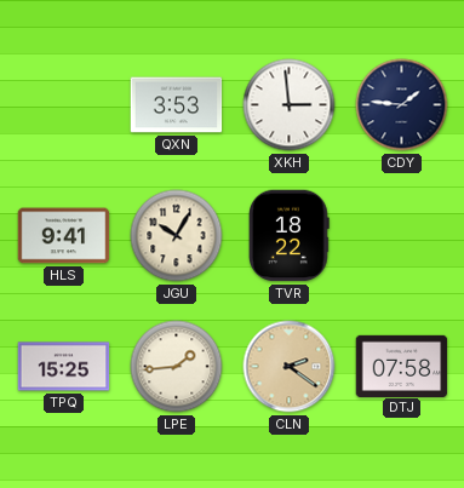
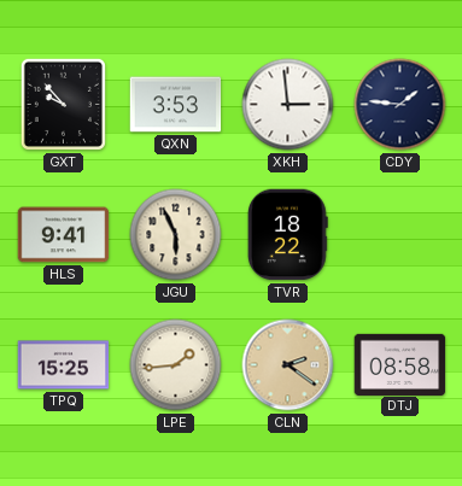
GXT: none -> 9:53
JGU: 10:05 -> 5:56
DTJ: 07:58 -> 08:58
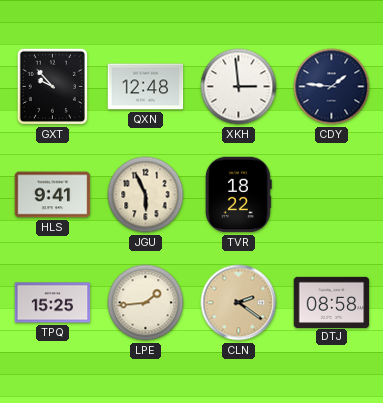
QXN: 3:53 -> 12:48
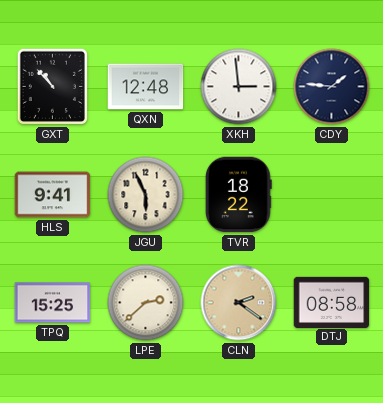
GXT: 9:53 -> 10:53
LPE: 1:44 -> 2:38
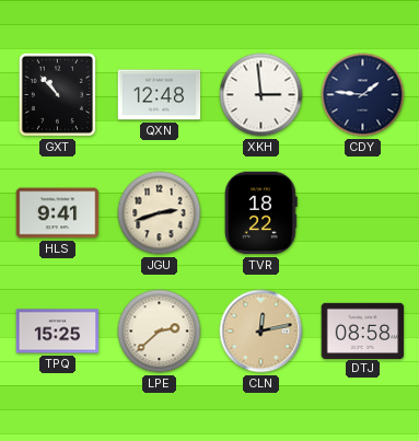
JGU: 5:56 -> 2:42
CLN: 2:21 -> 12:13
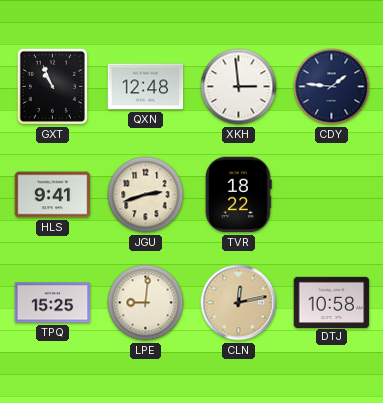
GXT: 10:53 -> 10:56
LPE: 2:38 -> 9:01
DTJ: 08:58 -> 10:58
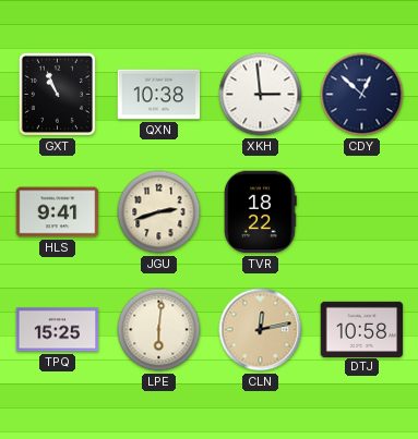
QXN: 12:48 -> 10:38
CDY: 1:46 -> 12:52
LPE: 9:01 -> 6:01
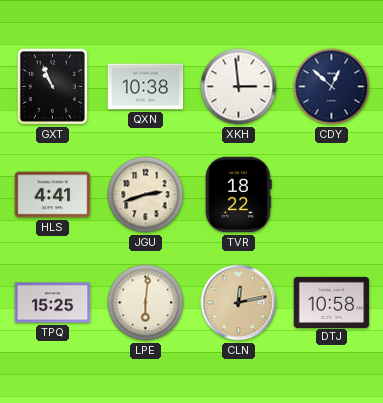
HLS: 9:41 -> 4:41
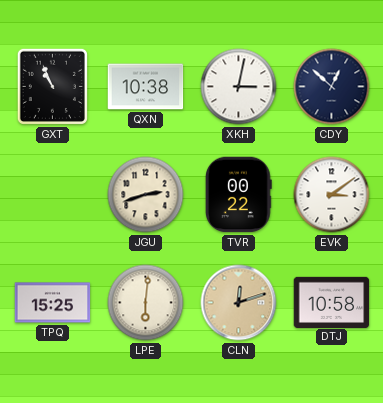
XKH: 2:59 -> 3:02
HLS: 4:41 -> none
TVR: 18:22 -> 00:22
EVK: none -> 3:09
CLN: 12:13 -> 12:12
